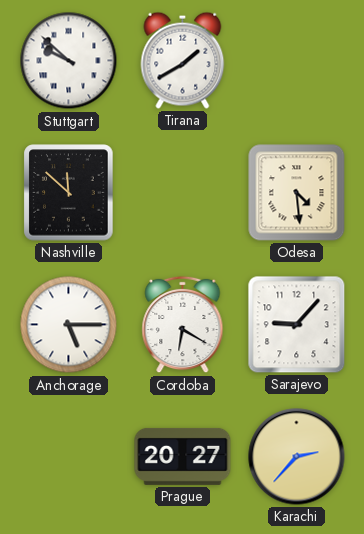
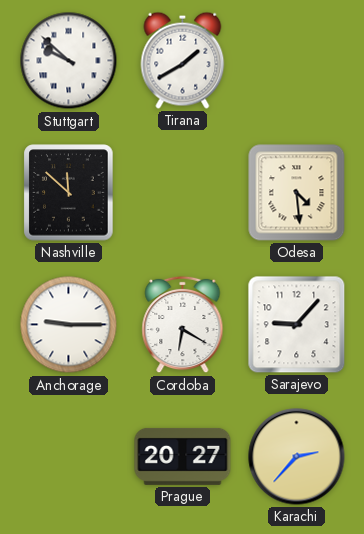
Anchorage: 5:15 -> 9:15
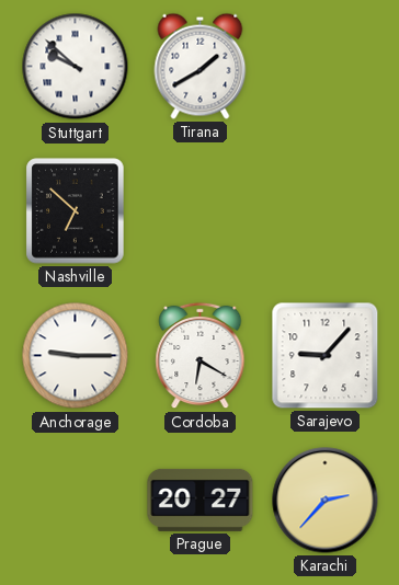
Nashville: 11:52 -> 6:52
Odesa: 4:29 -> none
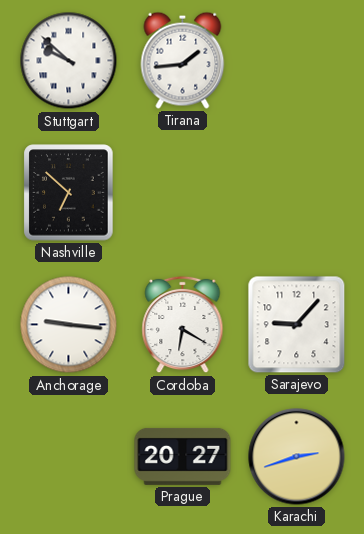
Tirana: 1:40 -> 1:44
Anchorage: 9:15 -> 9:16
Karachi: 2:37 -> 2:42
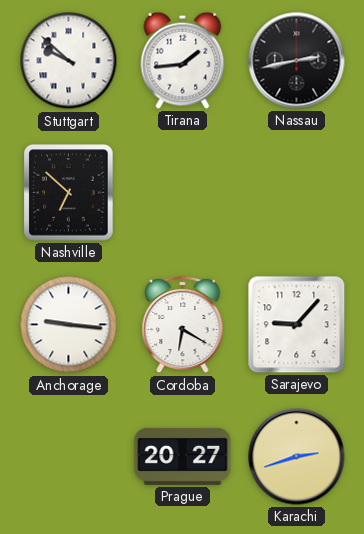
Nassau: none -> 2:43
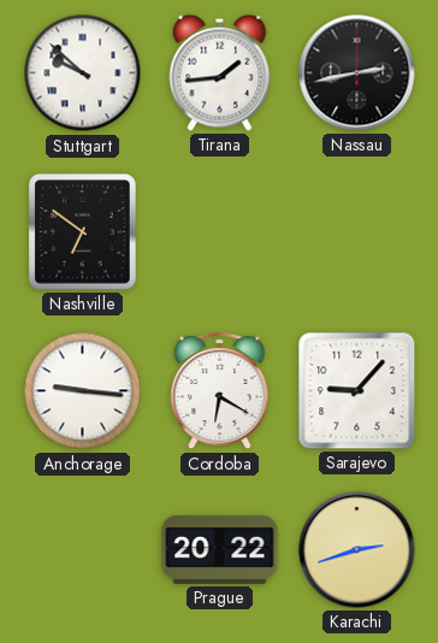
Nashville: 6:52 -> 6:51
Prague: 20:27 -> 20:22
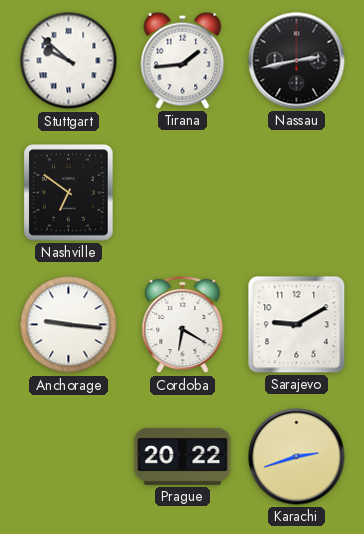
Sarajevo: 9:07 -> 9:10
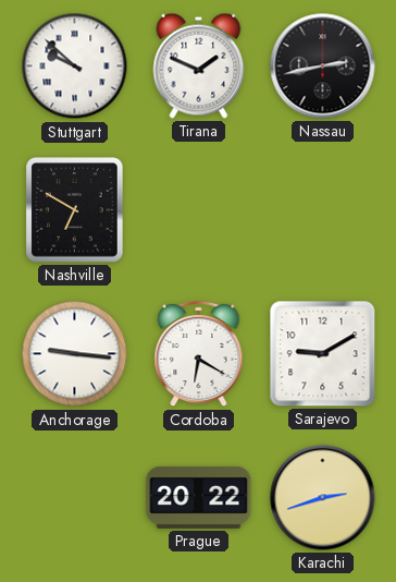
Tirana: 1:44 -> 1:49
Nashville: 6:51 -> 6:50
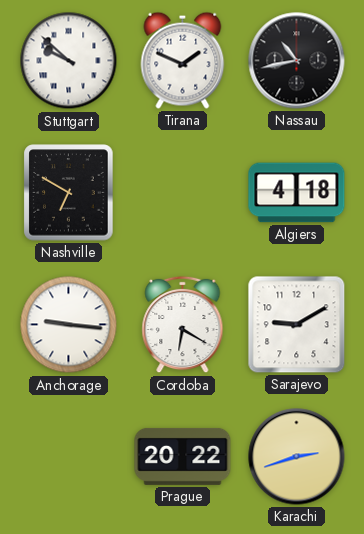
Nassau: 2:43 -> 10:43
Algiers: none -> 4:18
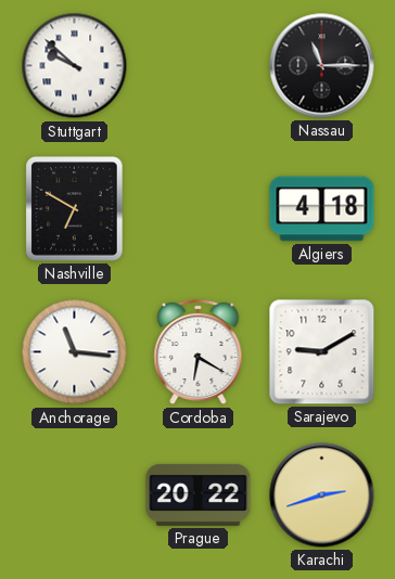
Tirana: 1:49 -> none
Nassau: 10:43 -> 11:15
Anchorage: 9:16 -> 11:16
